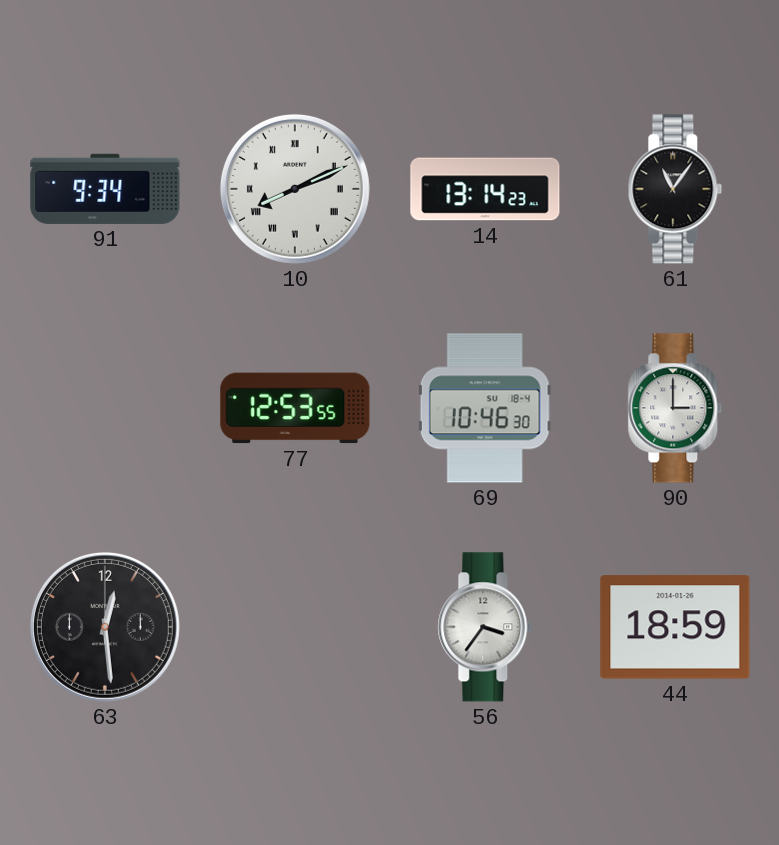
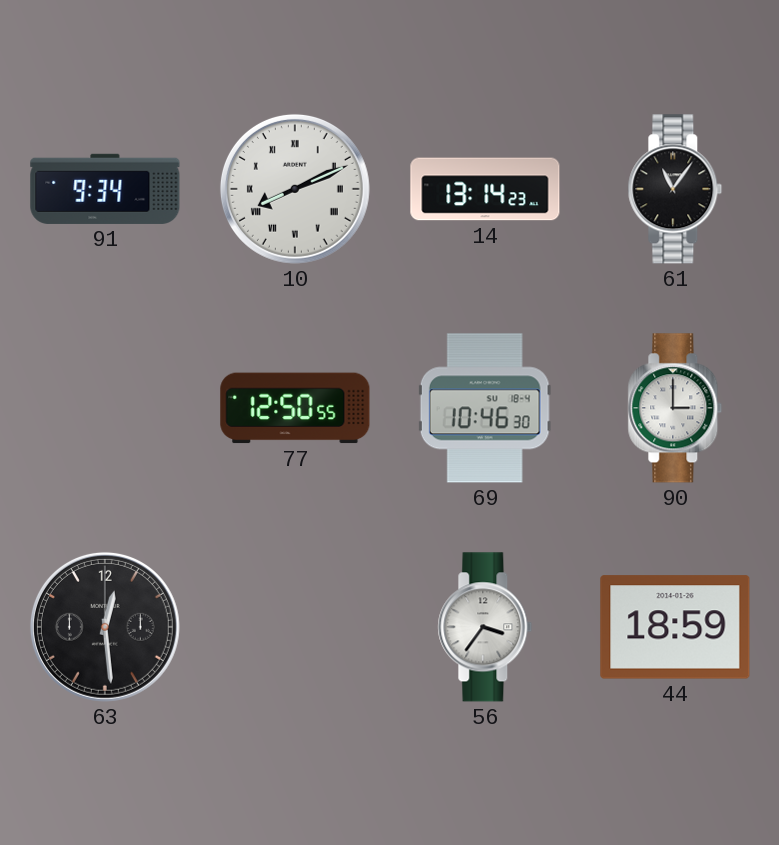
77: 12:53 -> 12:50
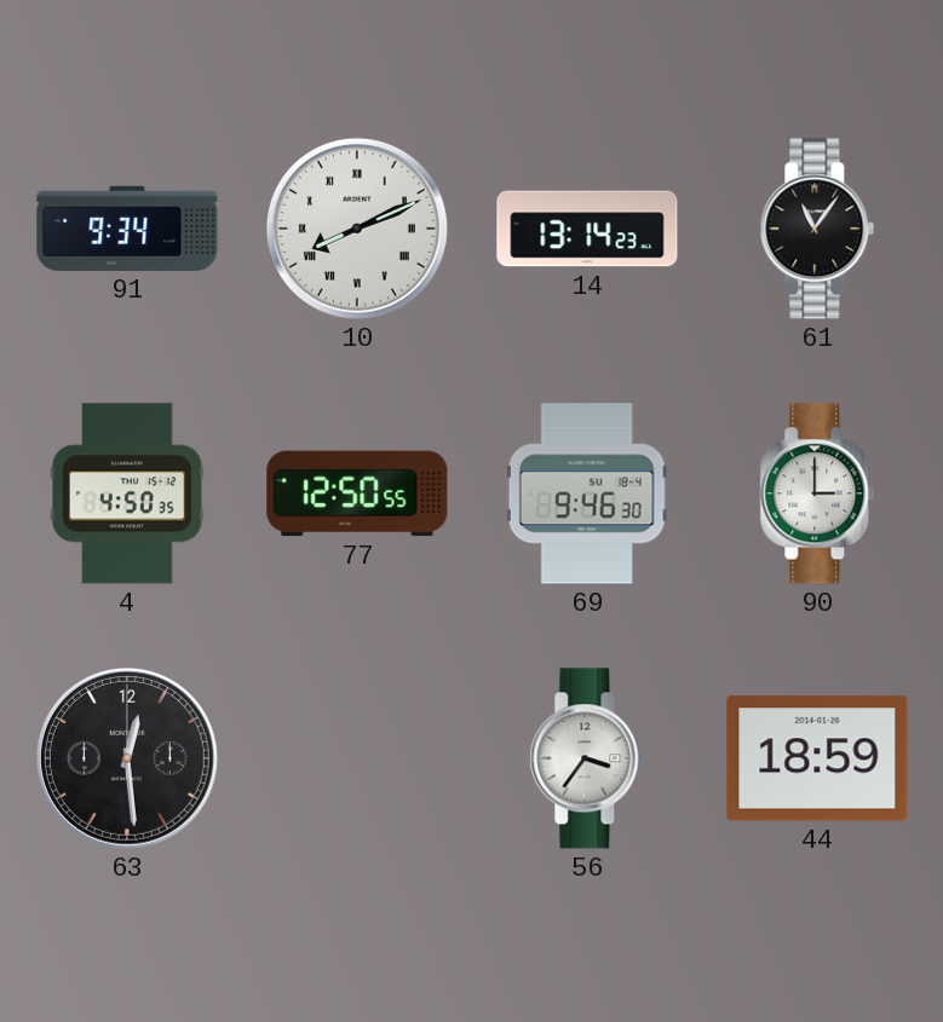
4: none -> 4:50
69: 10:46 -> 9:46
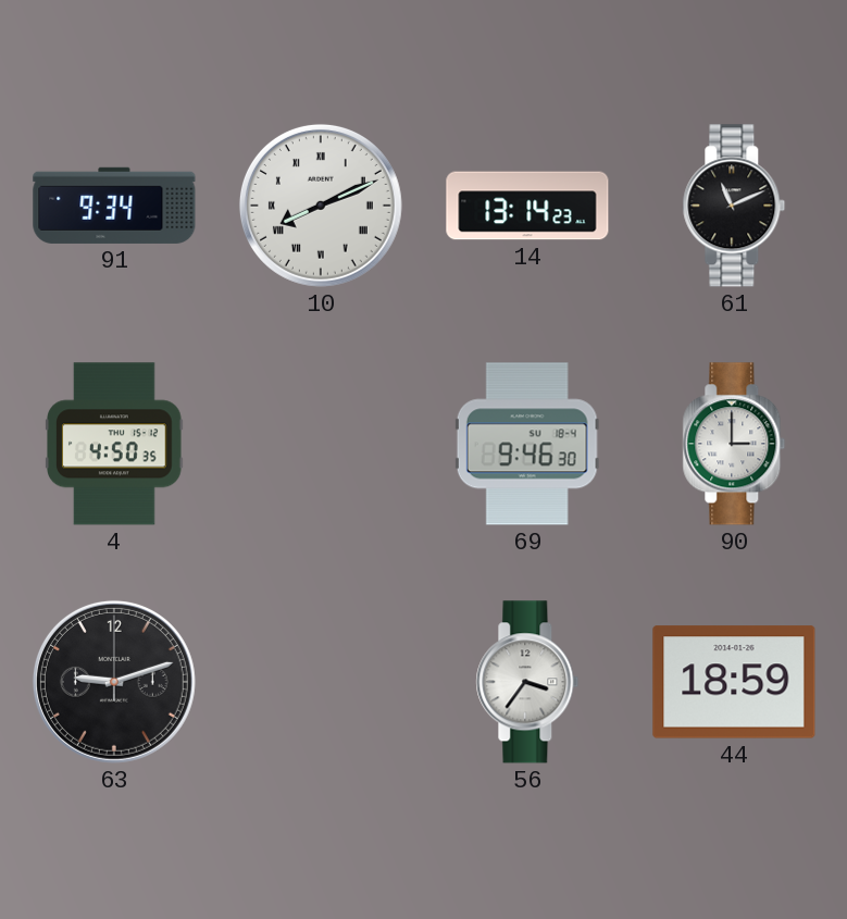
61: 11:06 -> 11:11
77: 12:50 -> none
63: 12:29 -> 9:12
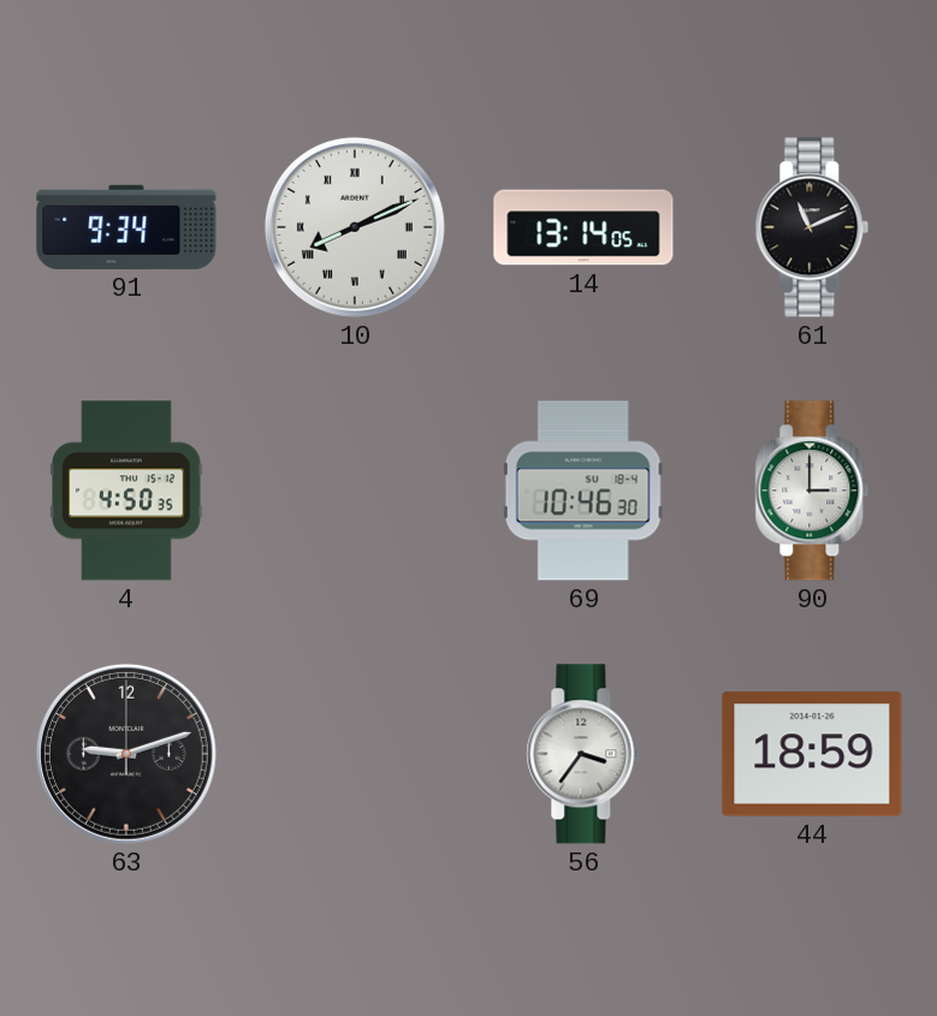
14: 13:14:23 -> 13:14:05
69: 9:46 -> 10:46
